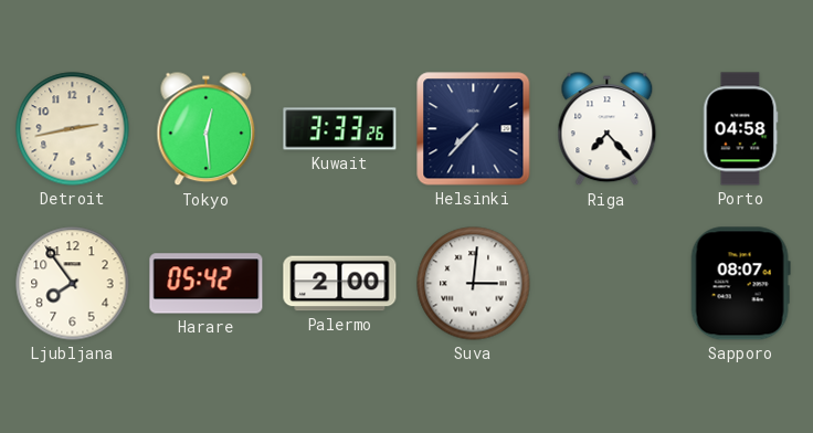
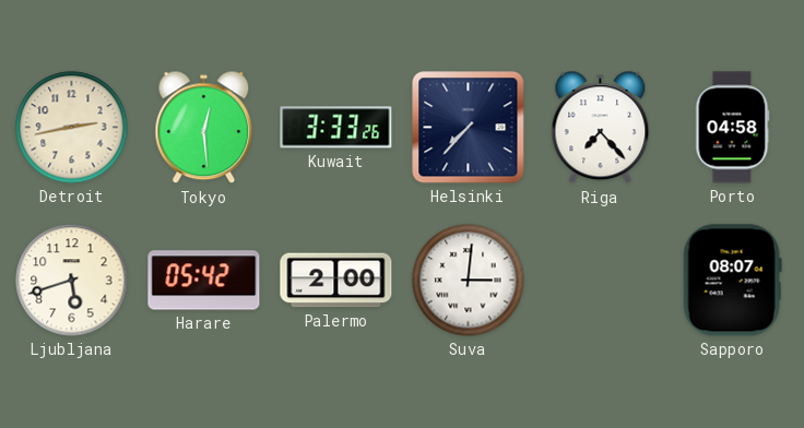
Ljubljana: 7:54 -> 5:42
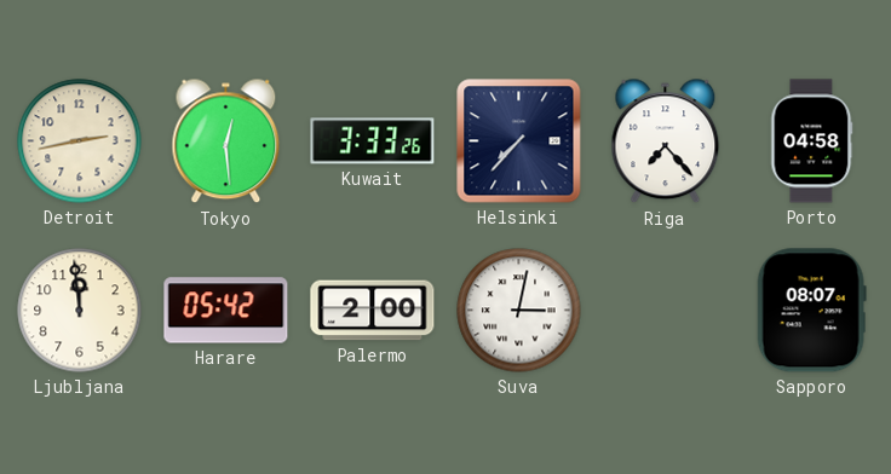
Ljubljana: 5:42 -> 11:59
Suva: 3:01 -> 3:02
